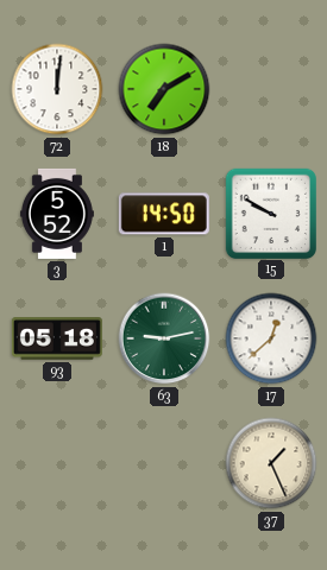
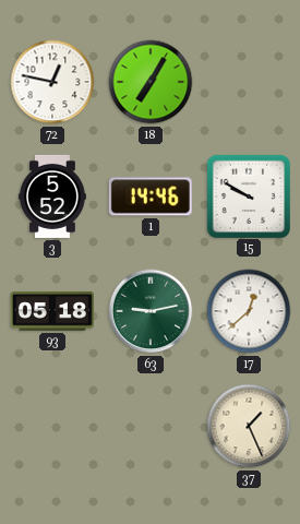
72: 12:01 -> 12:47
18: 7:10 -> 7:05
1: 14:50 -> 14:46
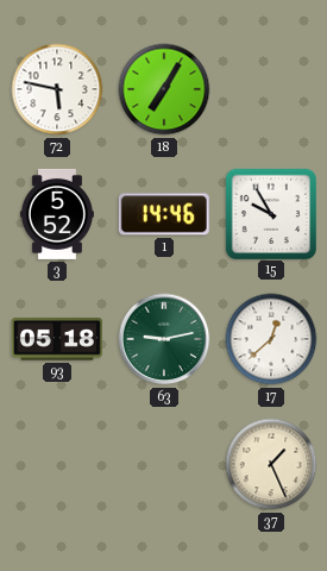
72: 12:47 -> 5:47
15: 9:50 -> 9:55
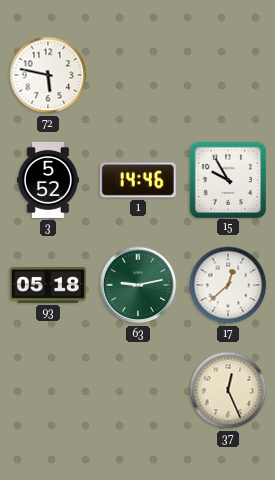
18: 7:05 -> none
37: 1:26 -> 12:26
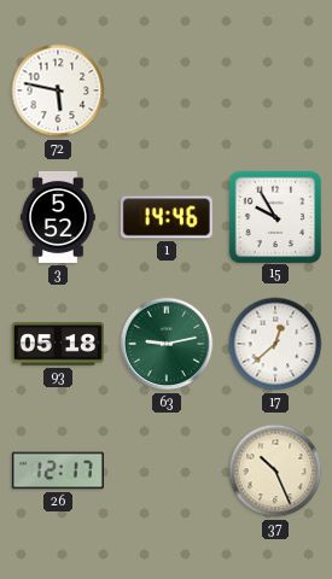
26: none -> 12:17
37: 12:26 -> 10:26
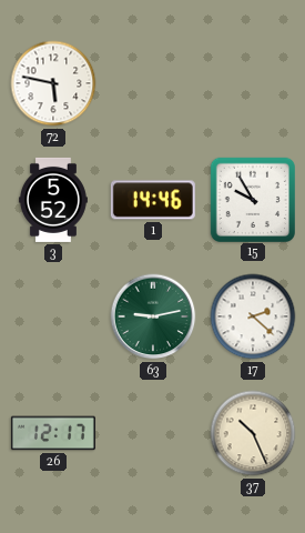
93: 05:18 -> none
17: 12:38 -> 2:22
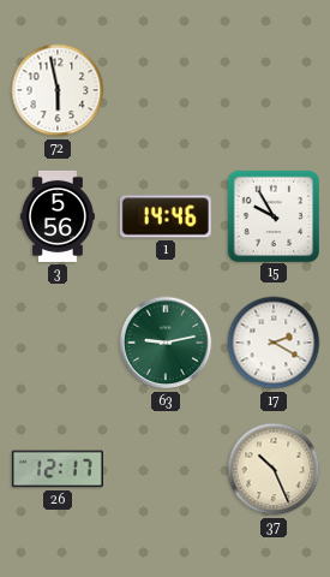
72: 5:47 -> 5:58
3: 5:52 -> 5:56
17: 2:22 -> 2:20
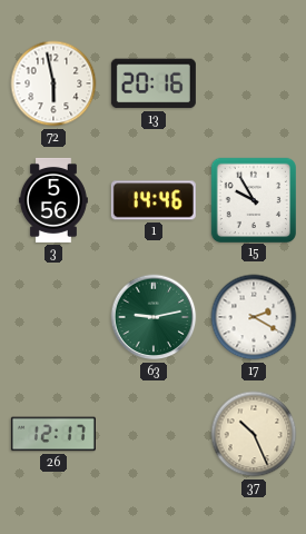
13: none -> 20:16
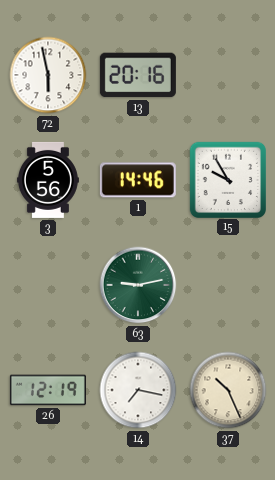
17: 2:20 -> none
26: 12:17 -> 12:19
14: none -> 7:17
